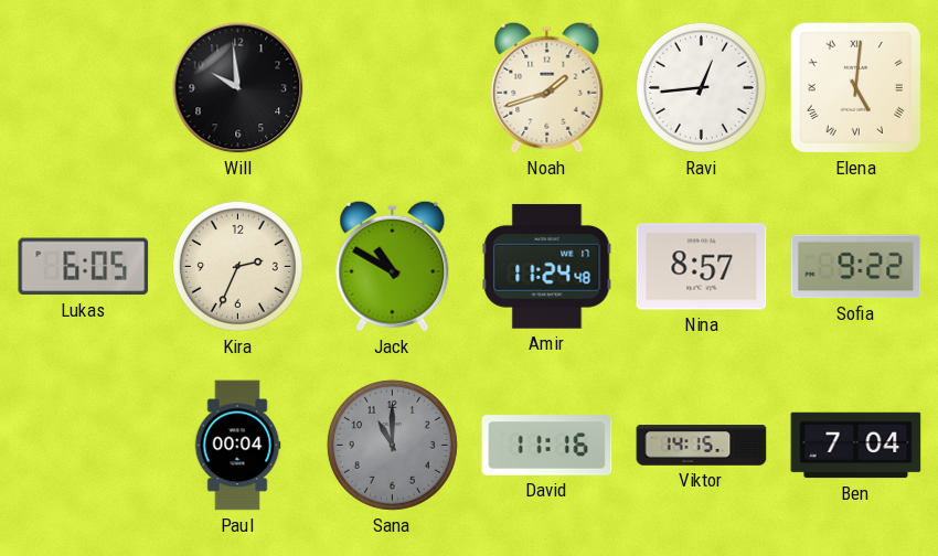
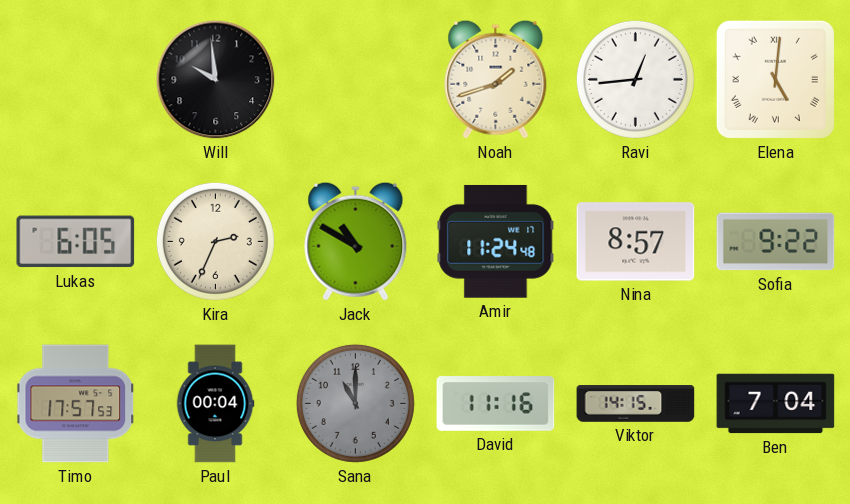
Timo: none -> 17:57
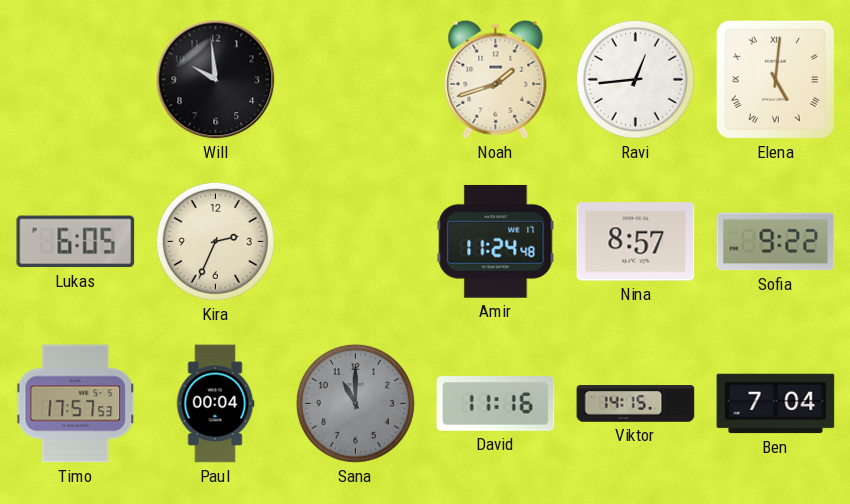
Jack: 10:50 -> none
